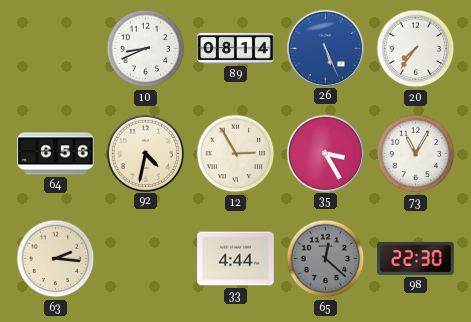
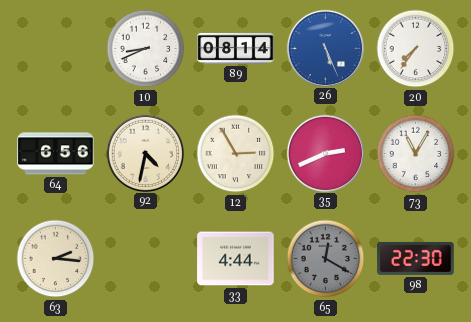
35: 3:25 -> 2:41
65: 12:22 -> 12:20
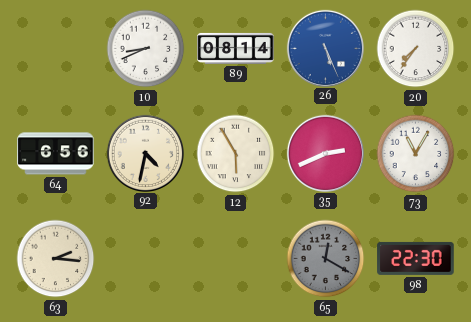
12: 2:55 -> 5:55
33: 4:44 -> none
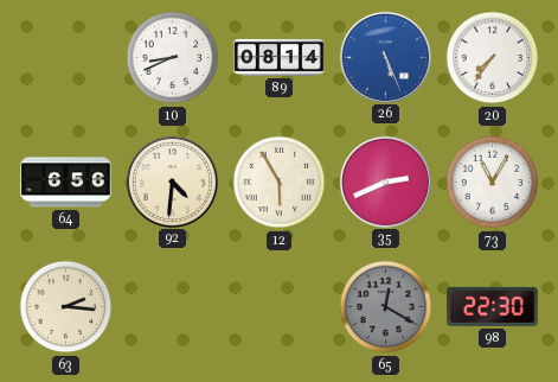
92: 4:32 -> 4:31
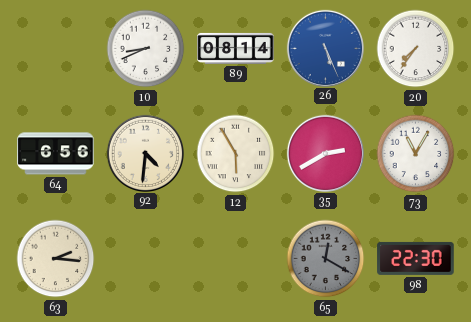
35: 2:41 -> 2:40
